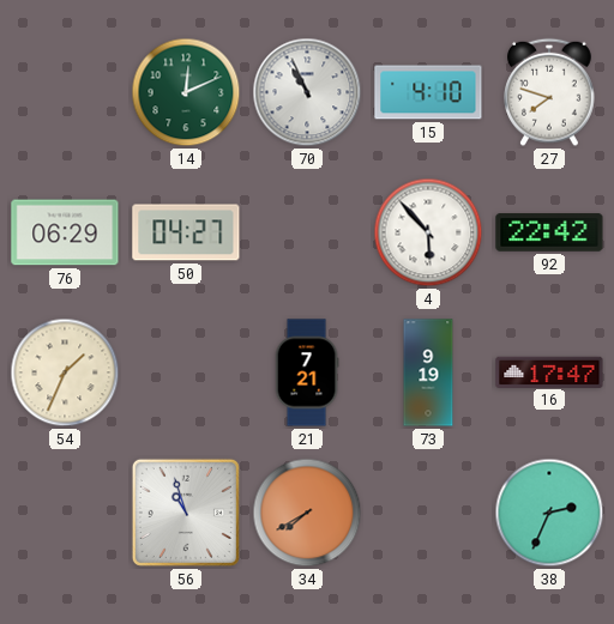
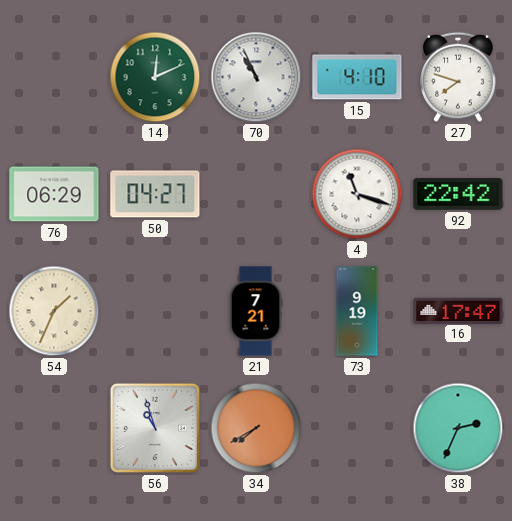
4: 5:53 -> 11:18
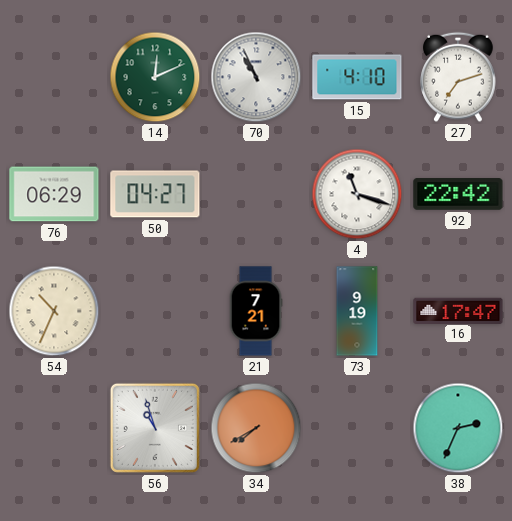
27: 7:48 -> 7:12
54: 1:34 -> 10:34
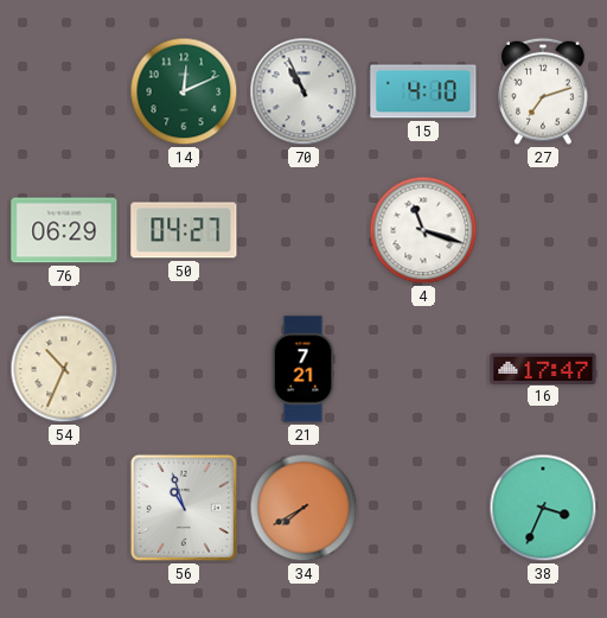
92: 22:42 -> none
73: 9:19 -> none
38: 2:34 -> 3:34
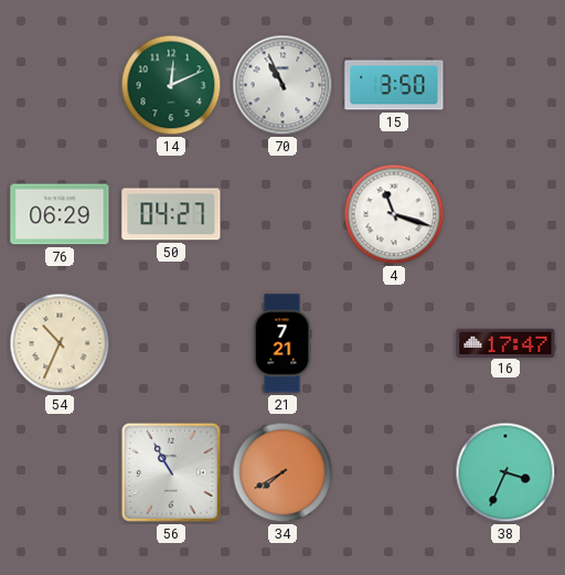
15: 4:10 -> 3:50
27: 7:12 -> none
56: 10:57 -> 10:55
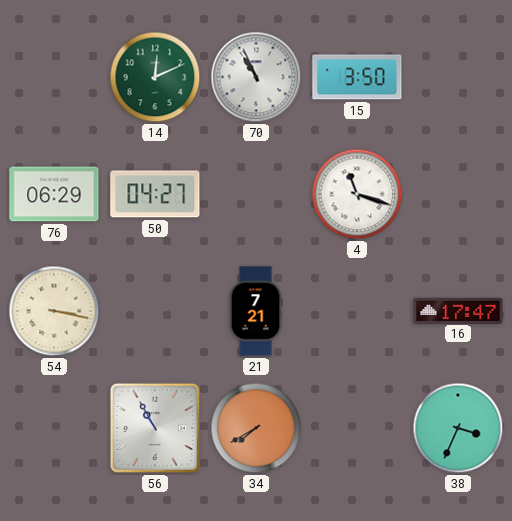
54: 10:34 -> 3:17
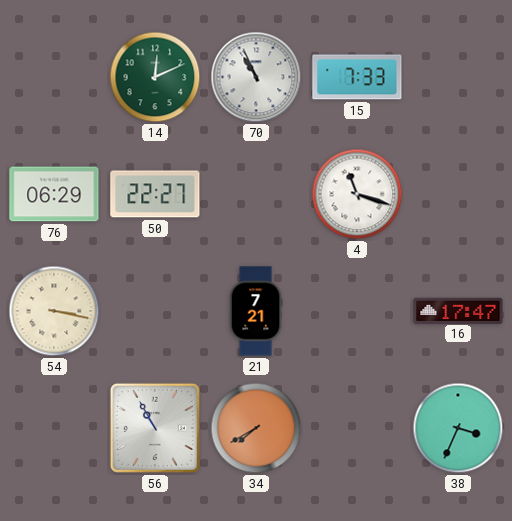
15: 3:50 -> 7:33
50: 04:27 -> 22:27
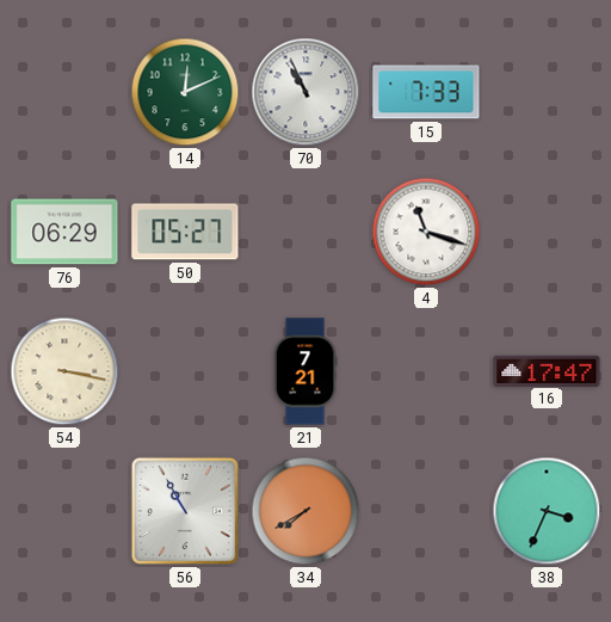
50: 22:27 -> 05:27
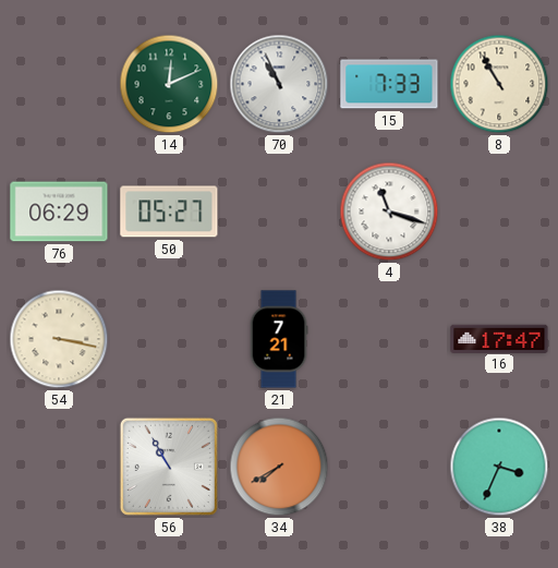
8: none -> 10:55
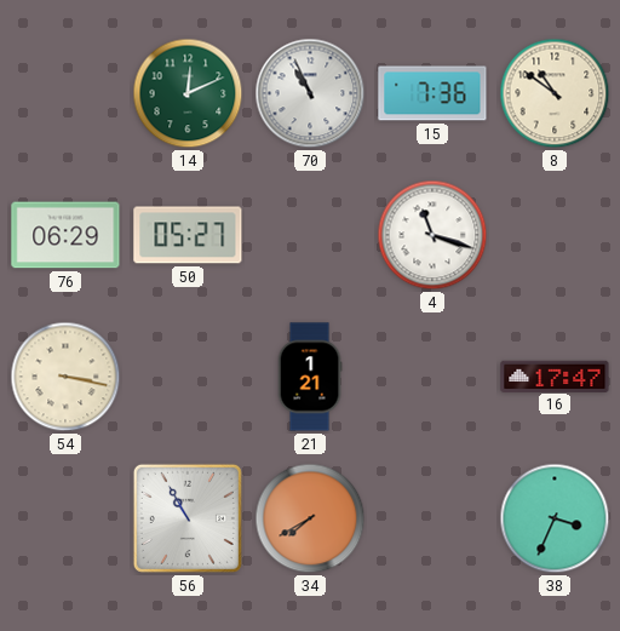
15: 7:33 -> 7:36
8: 10:55 -> 10:51
21: 7:21 -> 1:21
